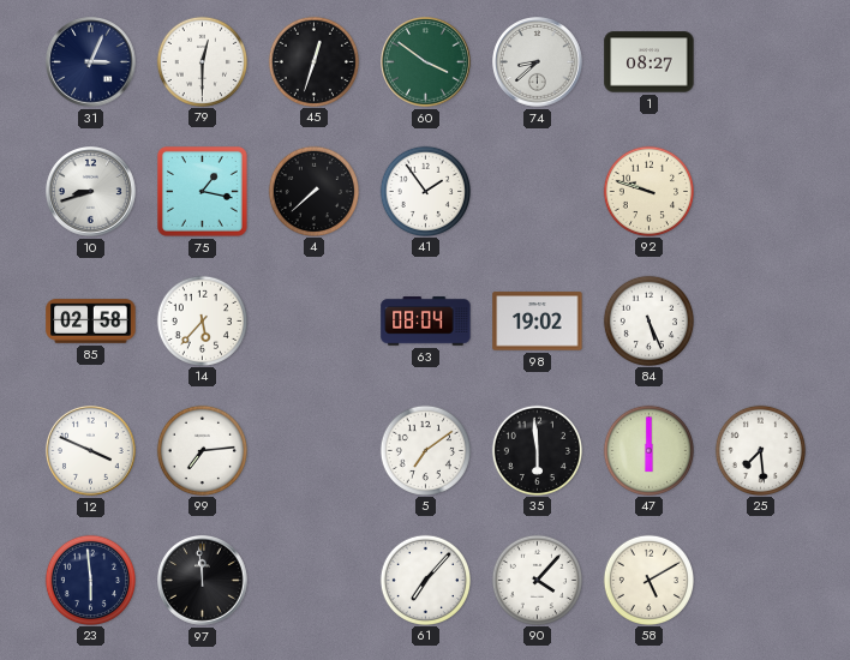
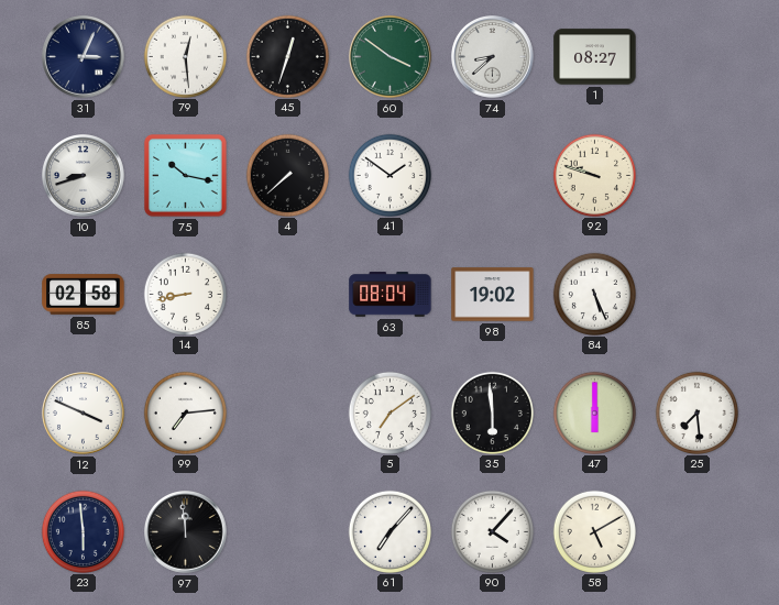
79: 12:30 -> 12:29
75: 1:17 -> 10:17
41: 1:54 -> 1:51
14: 5:37 -> 8:43
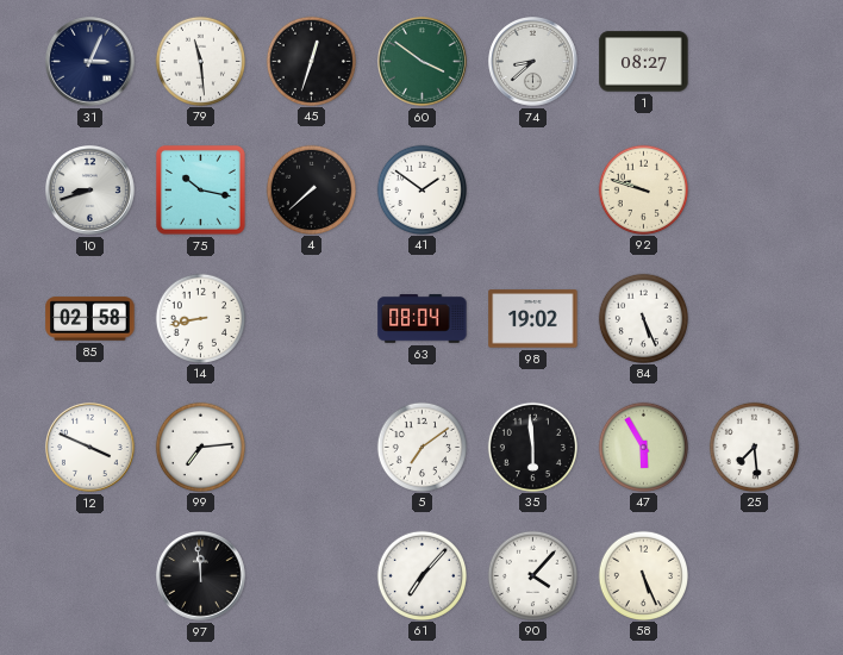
79: 12:29 -> 11:29
47: 6:00 -> 5:55
23: 5:59 -> none
58: 5:10 -> 5:26
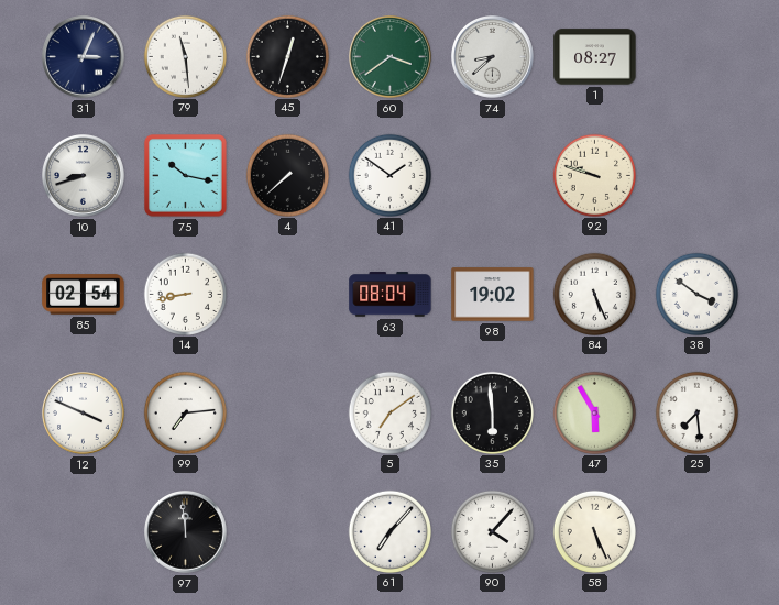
60: 3:51 -> 3:39
85: 02:58 -> 02:54
38: none -> 3:51
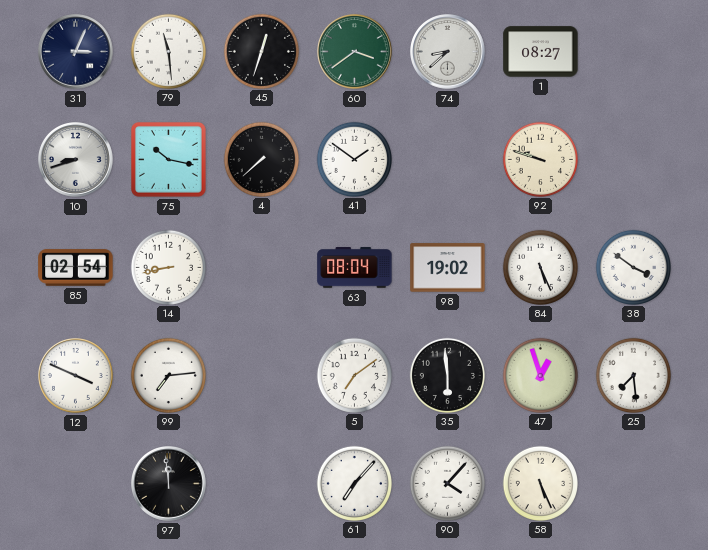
47: 5:55 -> 12:57
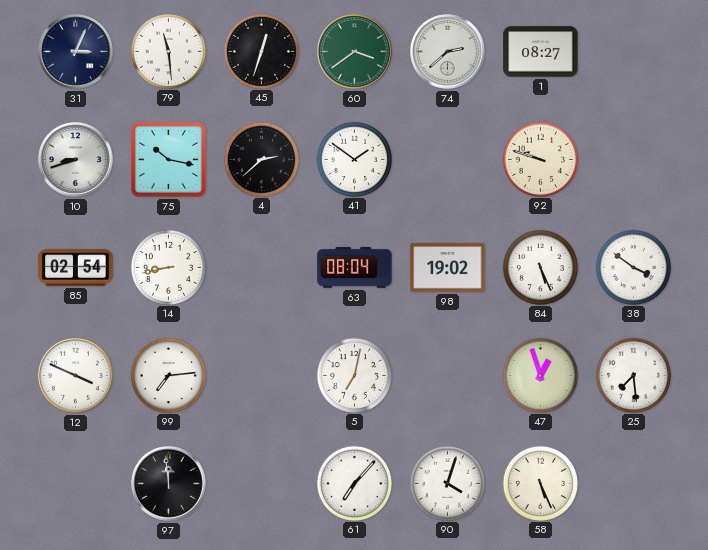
74: 8:38 -> 2:38
4: 7:38 -> 2:38
5: 7:09 -> 7:02
35: 5:59 -> none
90: 4:07 -> 4:03
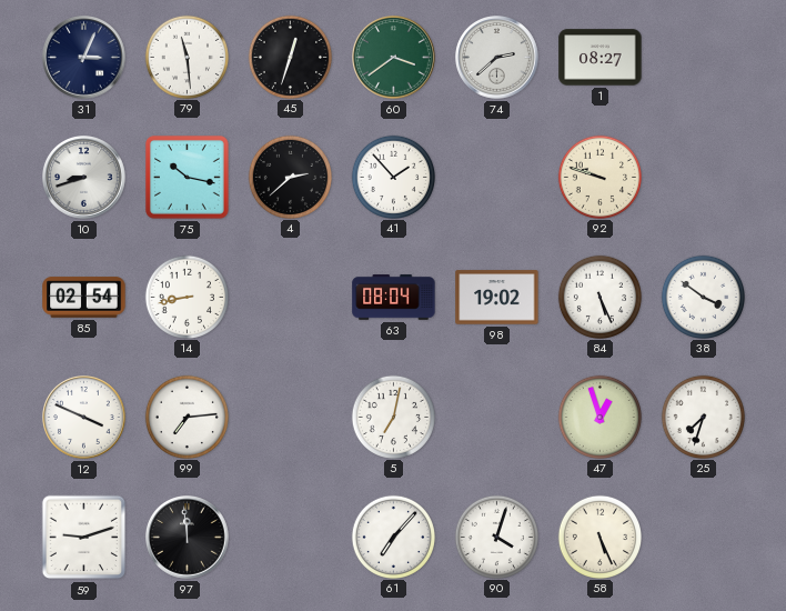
41: 1:51 -> 1:53
25: 7:29 -> 7:33
59: none -> 9:12
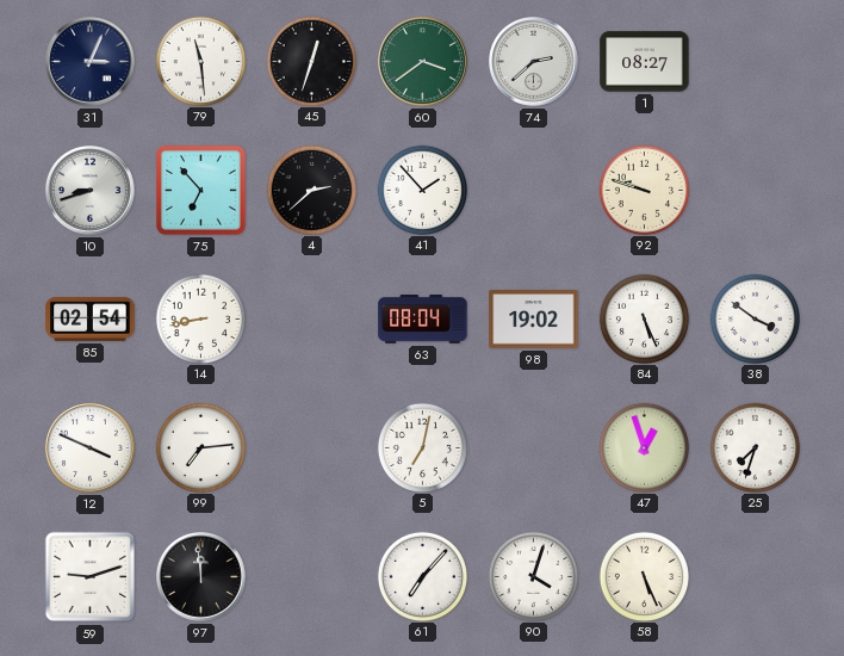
75: 10:17 -> 6:53
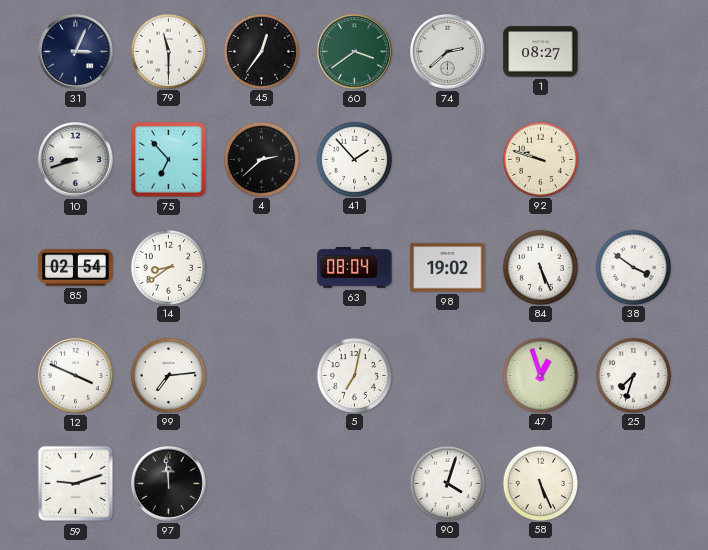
79: 11:29 -> 11:30
45: 12:33 -> 12:36
14: 8:43 -> 8:39
61: 7:07 -> none
